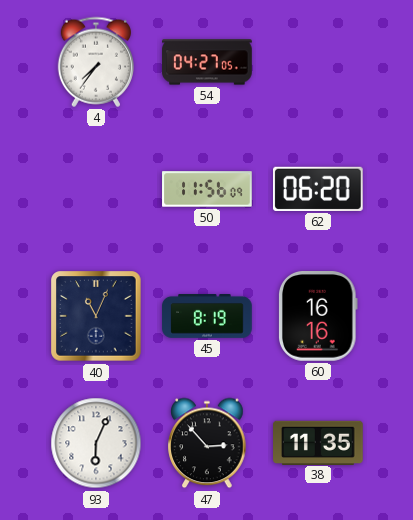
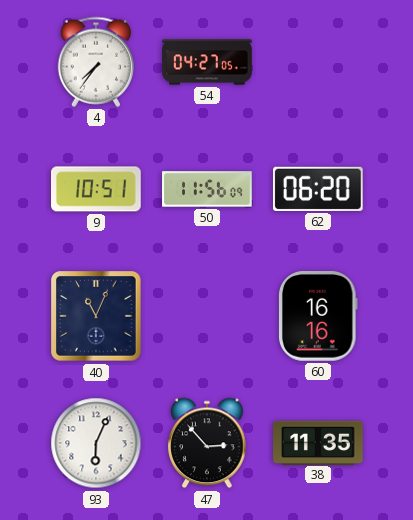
9: none -> 10:51
45: 8:19 -> none
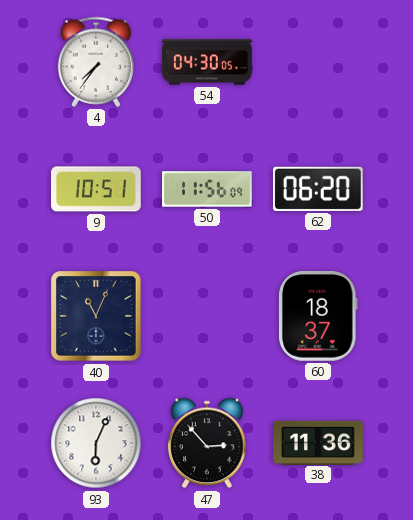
54: 04:27 -> 04:30
60: 16:16 -> 18:37
38: 11:35 -> 11:36
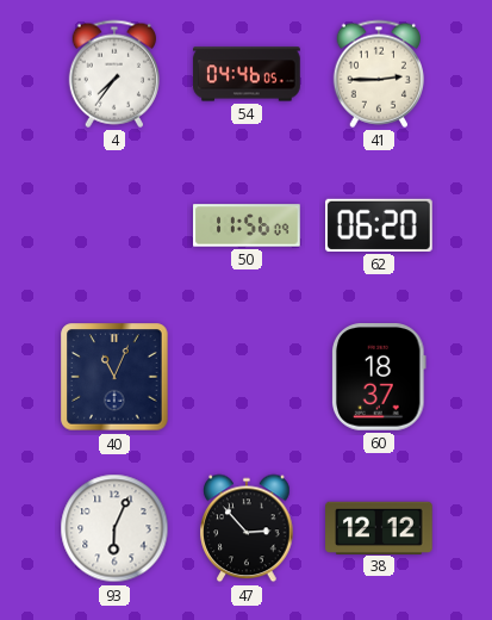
54: 04:30 -> 04:46
41: none -> 2:45
9: 10:51 -> none
38: 11:36 -> 12:12
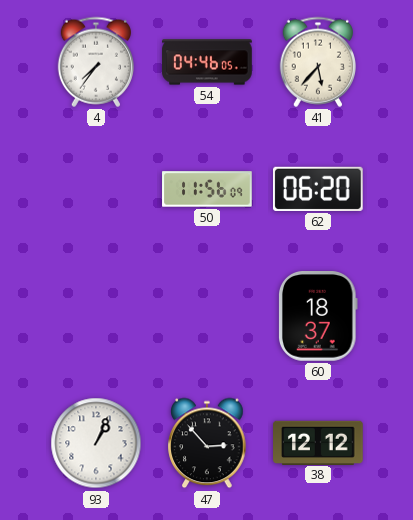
41: 2:45 -> 5:37
40: 11:04 -> none
93: 6:04 -> 1:04
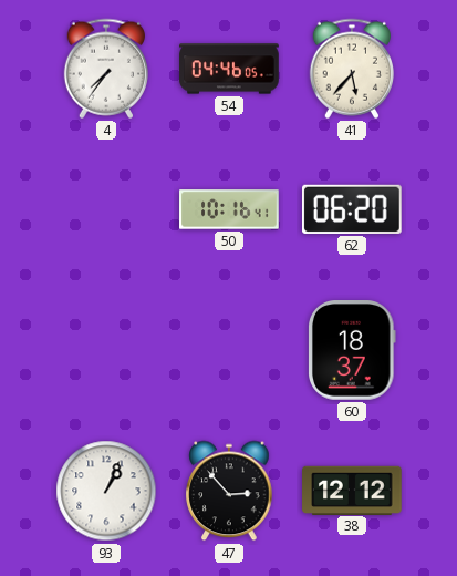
50: 11:56 -> 10:16
